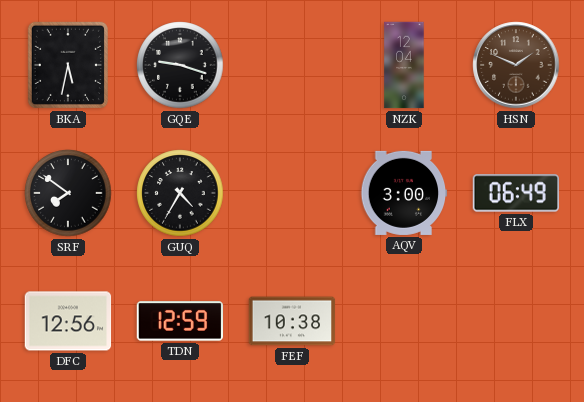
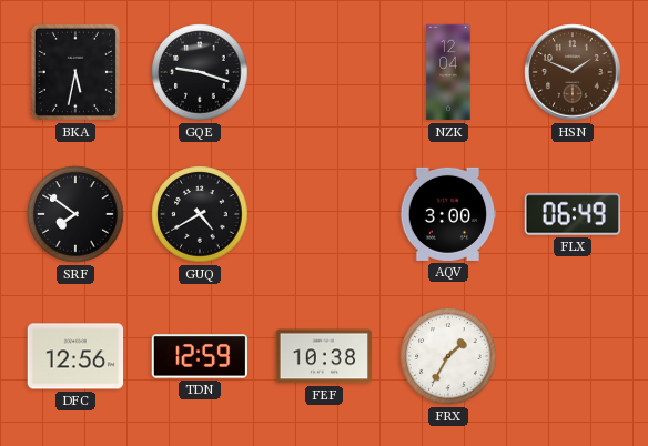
GUQ: 4:35 -> 4:40
FRX: none -> 1:35
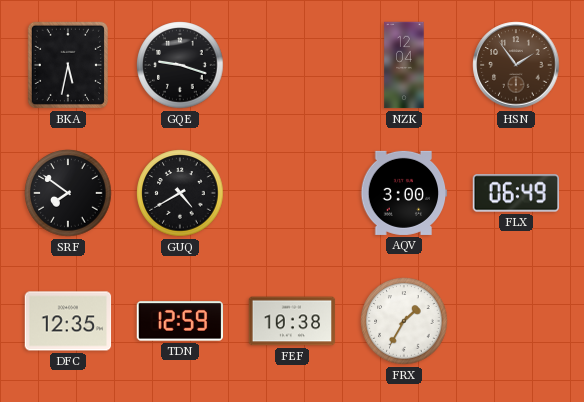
HSN: 1:49 -> 1:54
DFC: 12:56 -> 12:35
